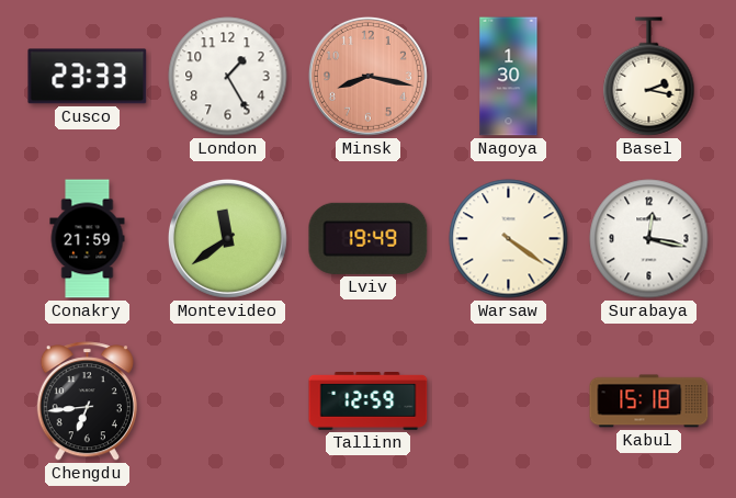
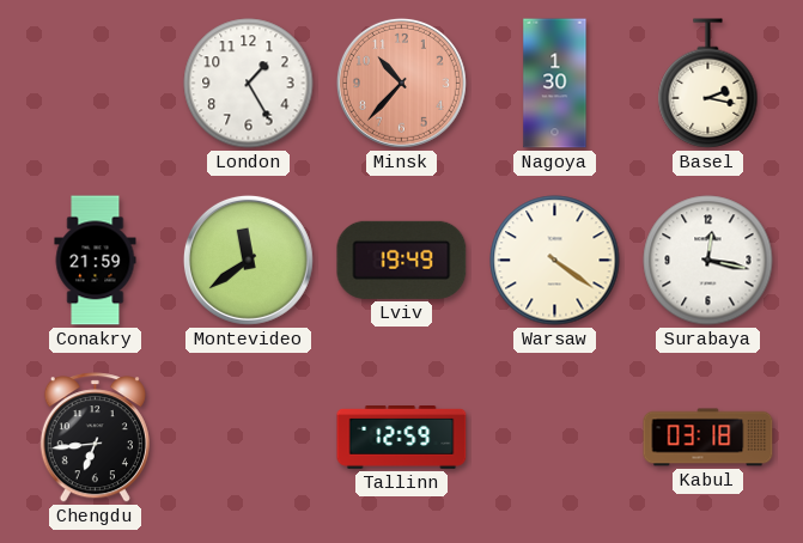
Cusco: 23:33 -> none
Minsk: 8:17 -> 10:37
Kabul: 15:18 -> 03:18
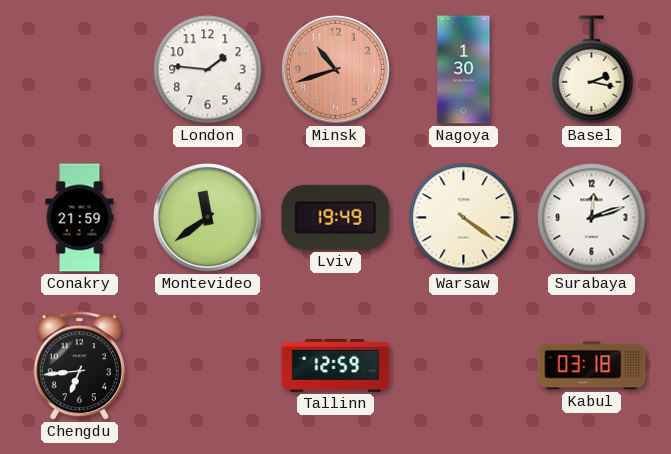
London: 1:25 -> 1:46
Minsk: 10:37 -> 10:42
Surabaya: 12:17 -> 12:12
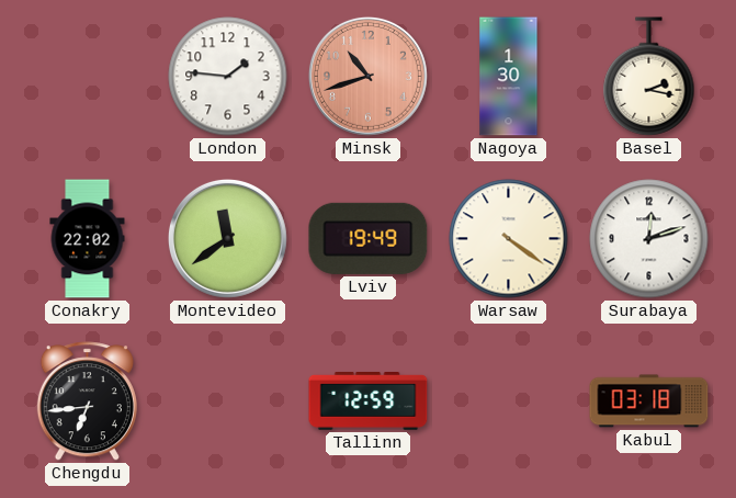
Conakry: 21:59 -> 22:02
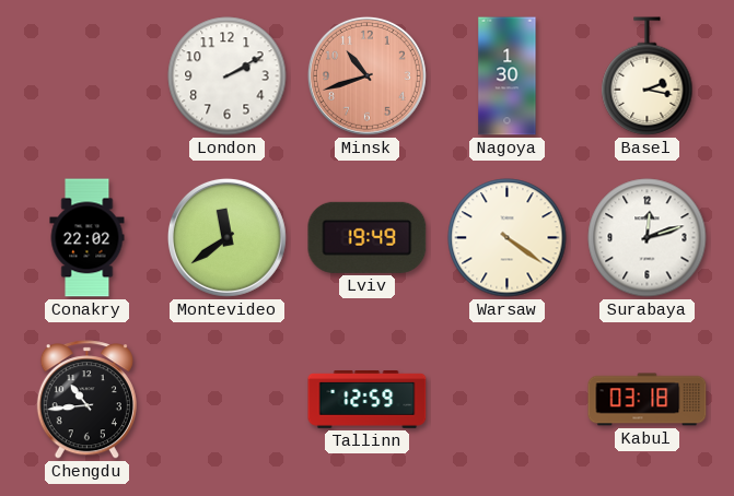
London: 1:46 -> 2:10
Chengdu: 6:44 -> 10:44
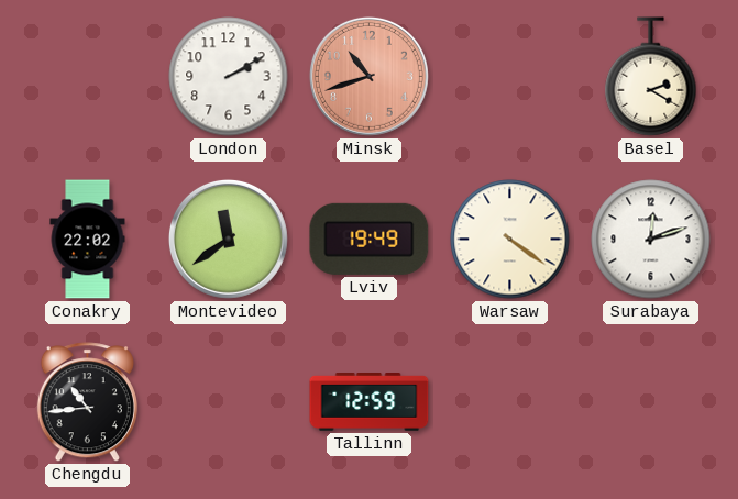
Nagoya: 1:30 -> none
Basel: 2:17 -> 2:20
Kabul: 03:18 -> none
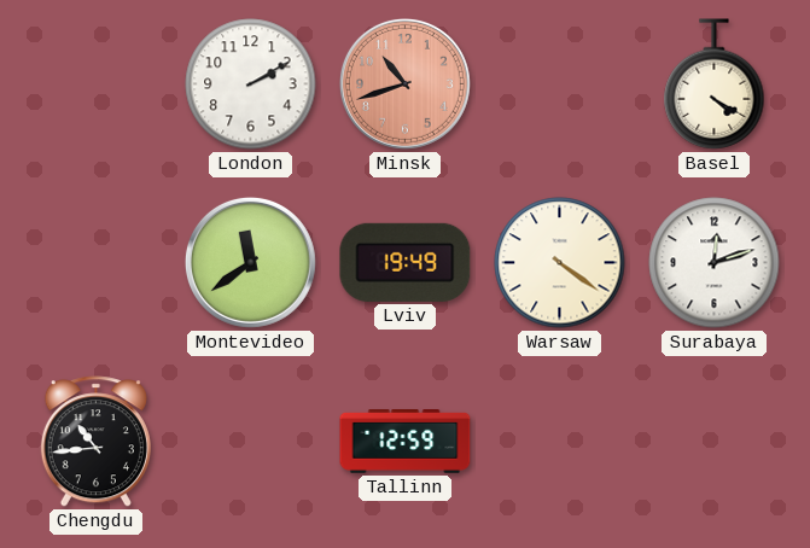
Basel: 2:20 -> 4:20
Conakry: 22:02 -> none
